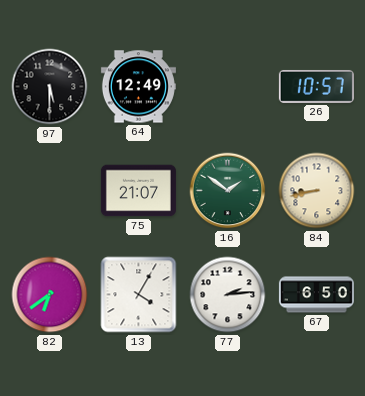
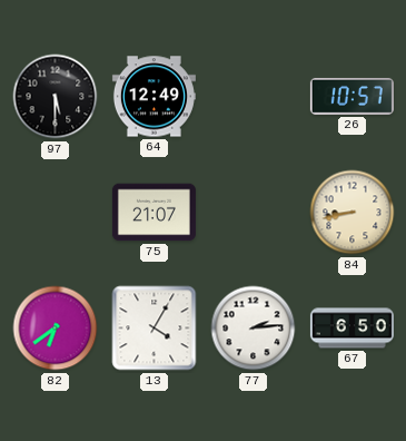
16: 1:51 -> none
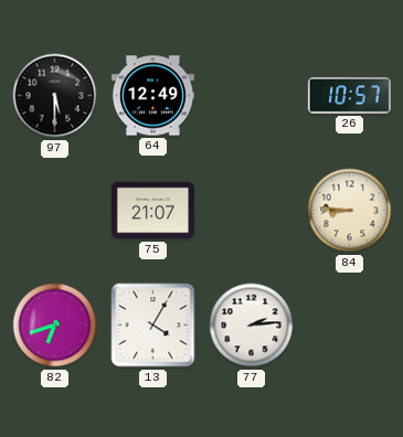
84: 8:43 -> 8:46
82: 6:39 -> 6:42
67: 6:50 -> none
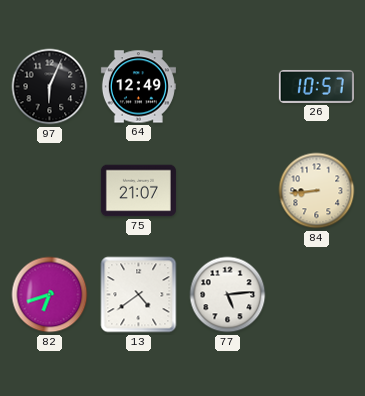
97: 5:30 -> 6:04
84: 8:46 -> 8:44
13: 4:05 -> 4:39
77: 2:14 -> 5:14
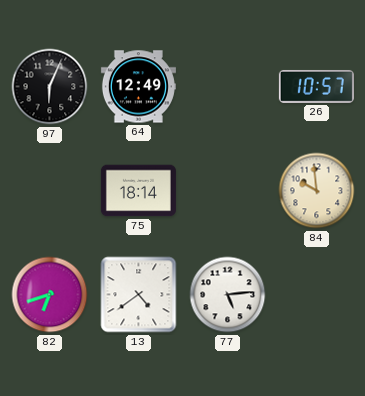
75: 21:07 -> 18:14
84: 8:44 -> 9:59
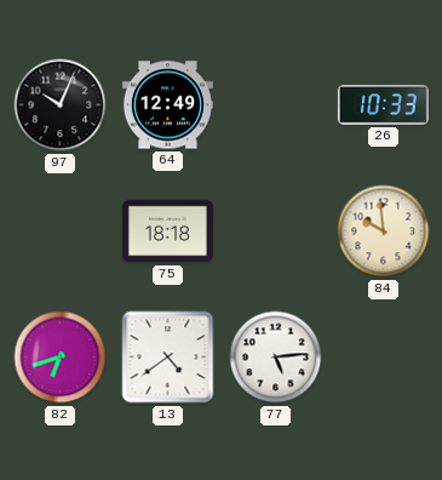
97: 6:04 -> 10:04
26: 10:57 -> 10:33
75: 18:14 -> 18:18
